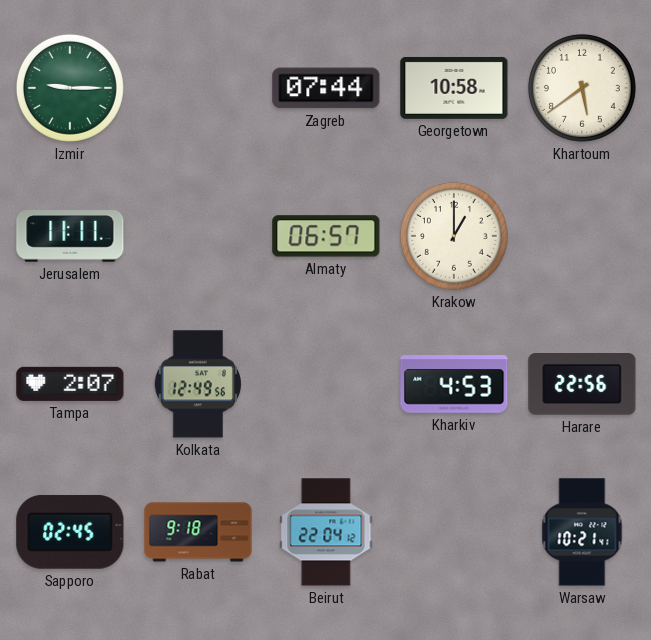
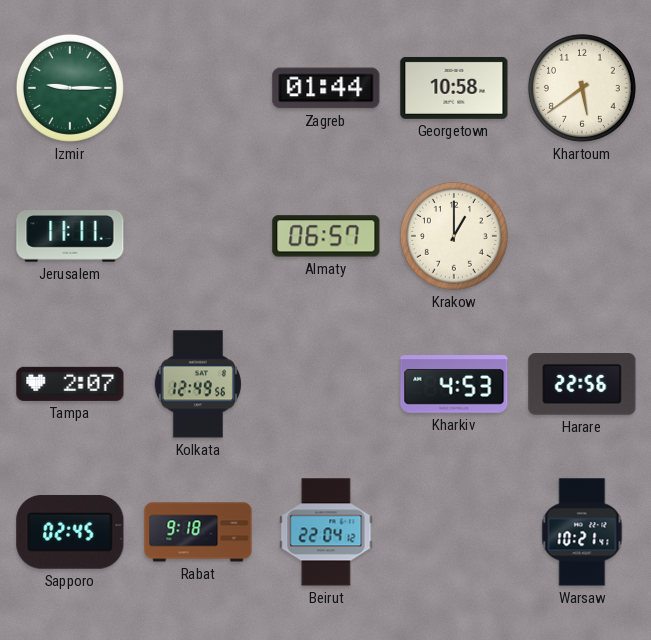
Zagreb: 07:44 -> 01:44
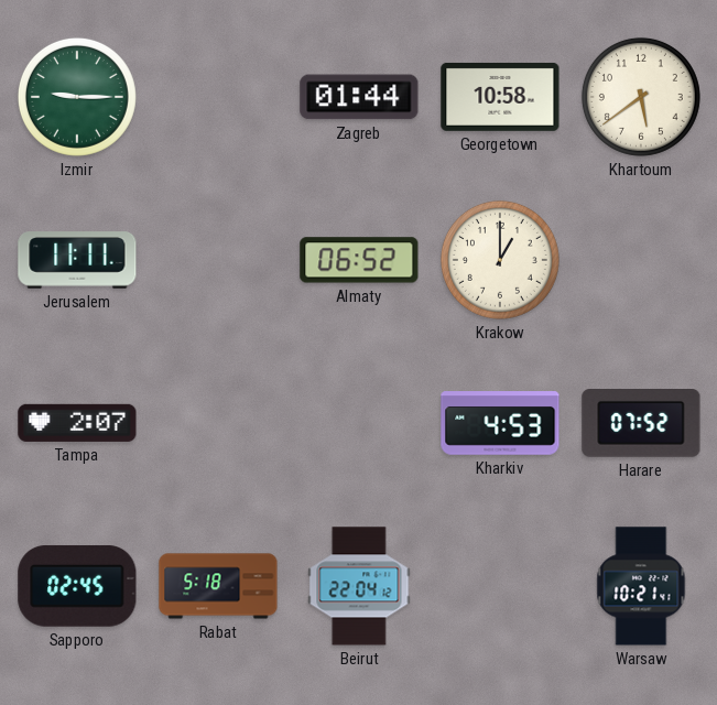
Almaty: 06:57 -> 06:52
Kolkata: 12:49 -> none
Harare: 22:56 -> 07:52
Rabat: 9:18 -> 5:18
